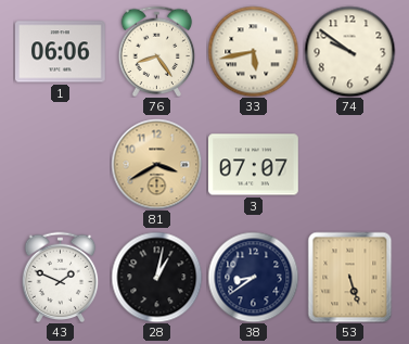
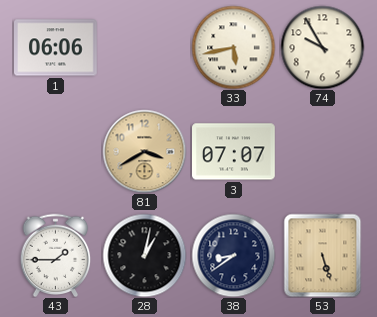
76: 8:24 -> none
74: 9:51 -> 9:55
43: 1:49 -> 1:45
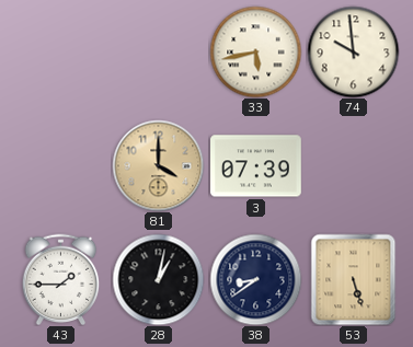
1: 06:06 -> none
74: 9:55 -> 9:59
81: 3:40 -> 4:00
3: 07:07 -> 07:39
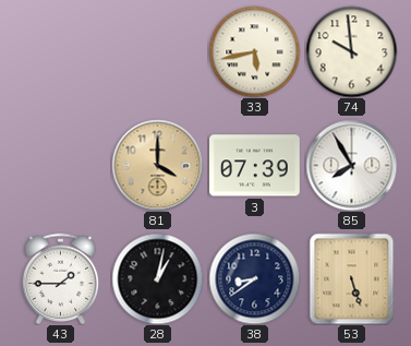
85: none -> 7:55
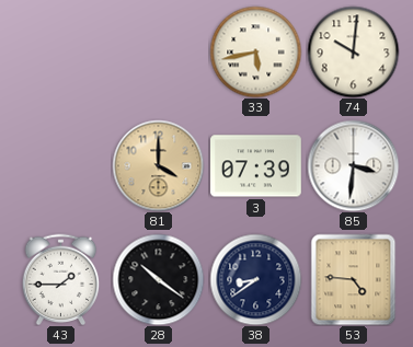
74: 9:59 -> 10:01
85: 7:55 -> 3:31
28: 1:02 -> 10:21
53: 5:27 -> 4:46
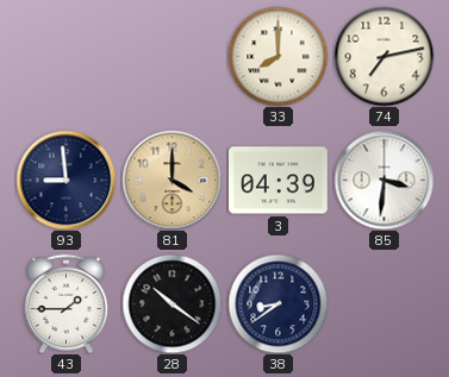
33: 5:43 -> 8:00
74: 10:01 -> 7:13
93: none -> 8:59
3: 07:39 -> 04:39
53: 4:46 -> none
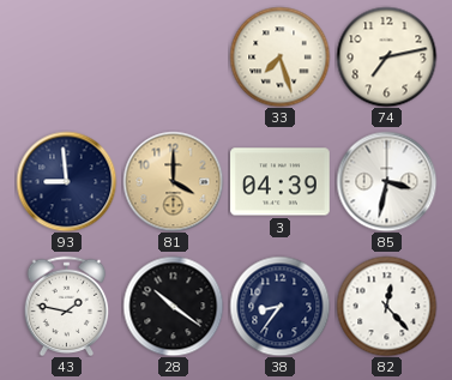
33: 8:00 -> 7:27
85: 3:31 -> 3:32
43: 1:45 -> 1:47
38: 8:39 -> 8:36
82: none -> 12:23
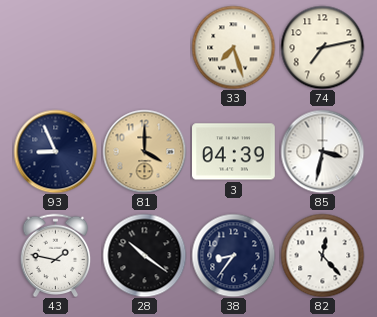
93: 8:59 -> 8:56
